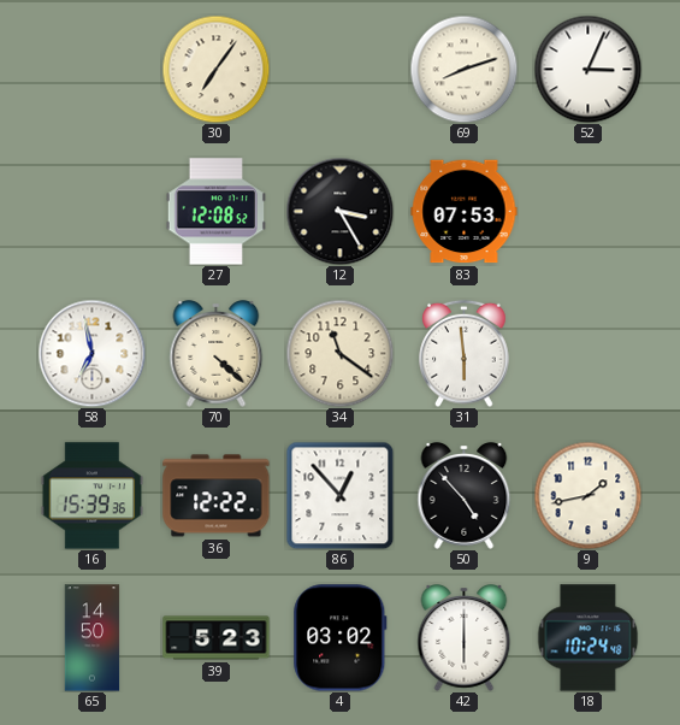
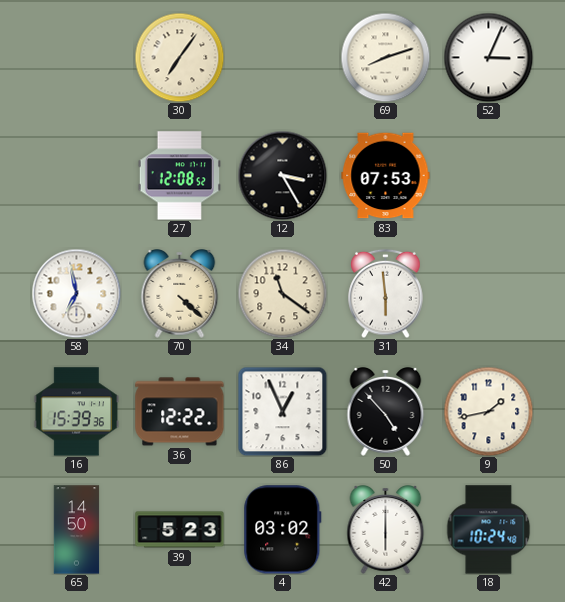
86: 12:53 -> 12:56
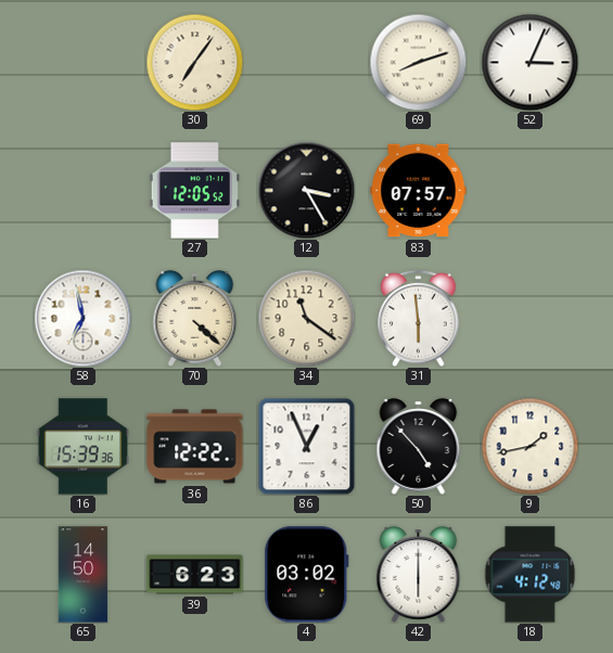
27: 12:08 -> 12:05
83: 07:53 -> 07:57
39: 5:23 -> 6:23
18: 10:24 -> 4:12
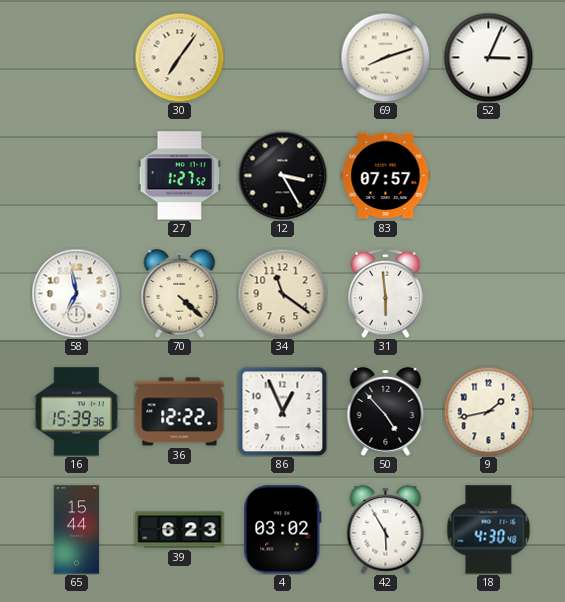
27: 12:05 -> 1:27
65: 14:50 -> 15:44
42: 6:00 -> 5:55
18: 4:12 -> 4:30
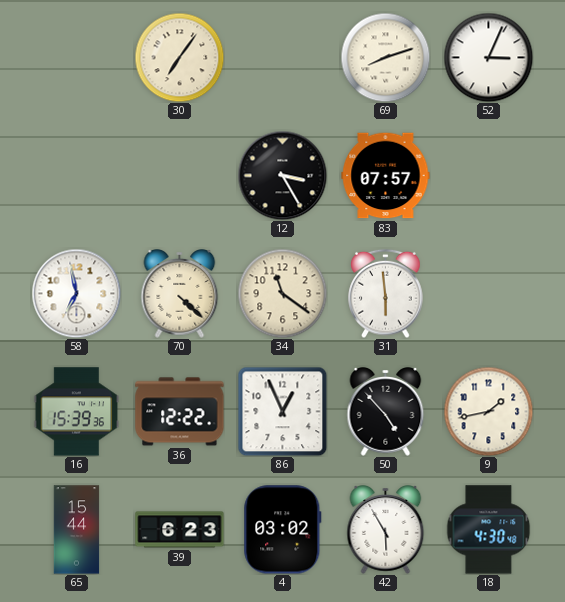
27: 1:27 -> none
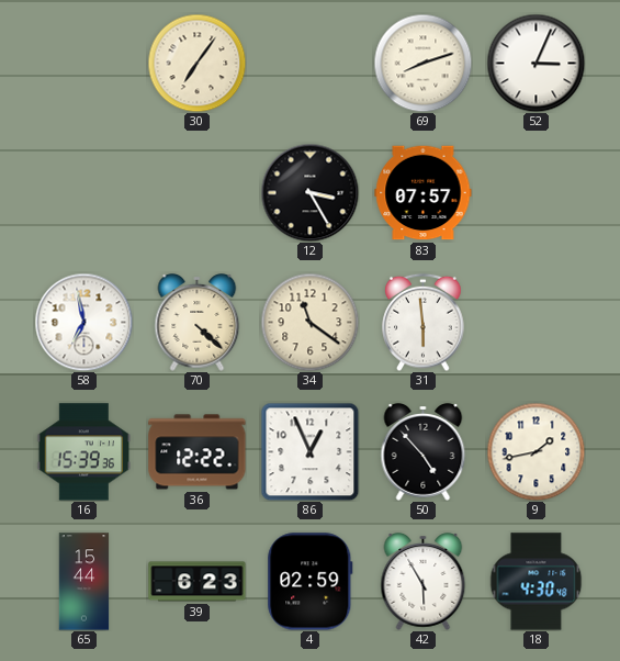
4: 03:02 -> 02:59
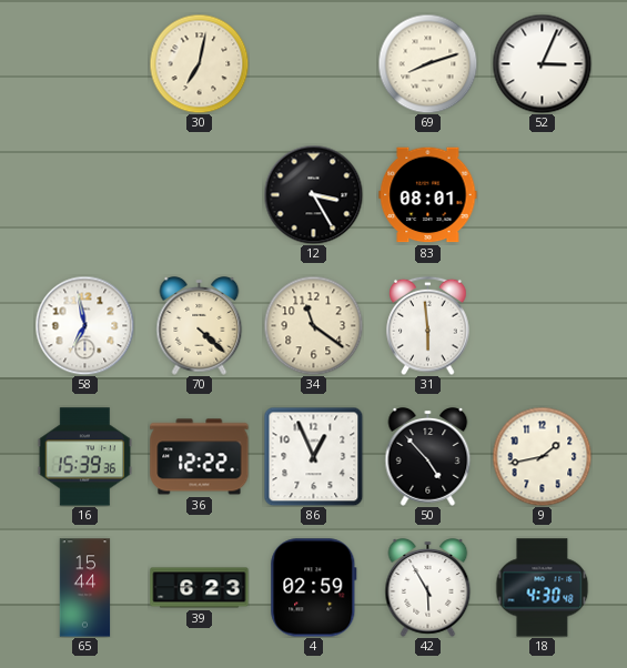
30: 7:06 -> 7:02
83: 07:57 -> 08:01
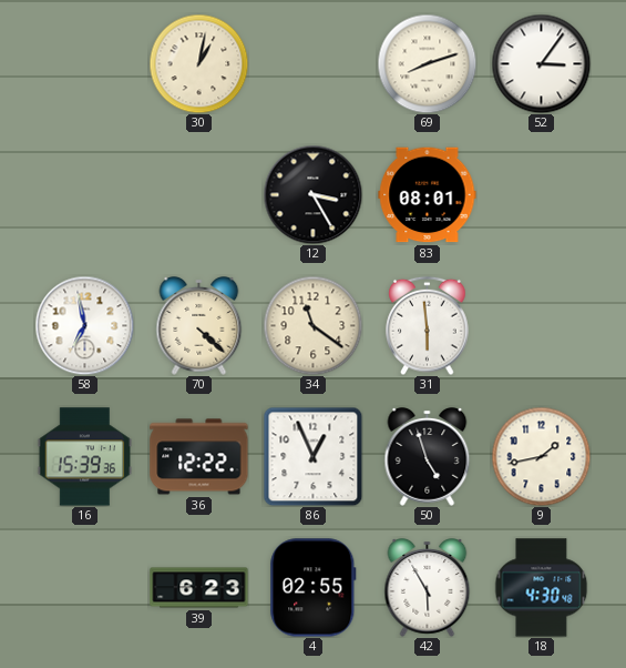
30: 7:02 -> 1:02
52: 3:04 -> 3:06
50: 4:53 -> 4:57
65: 15:44 -> none
4: 02:59 -> 02:55
